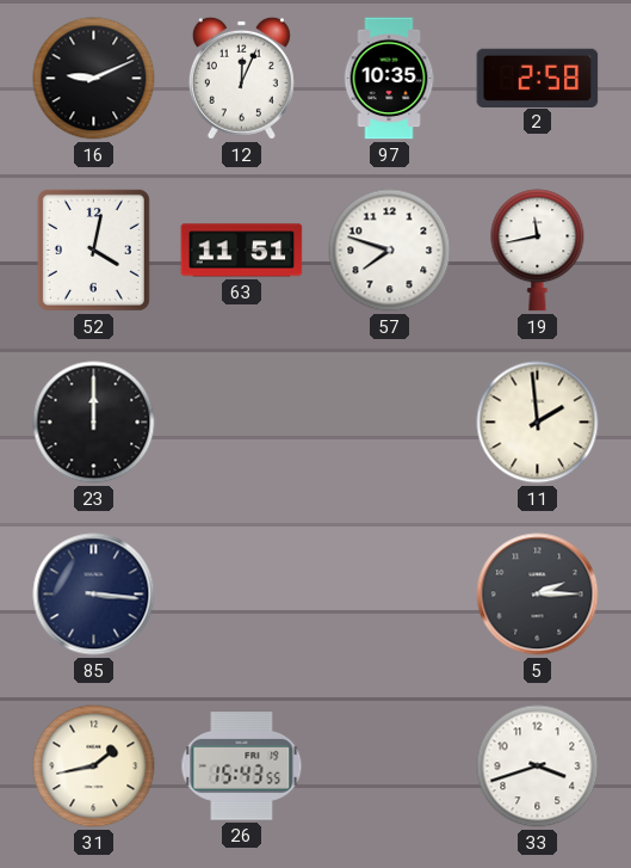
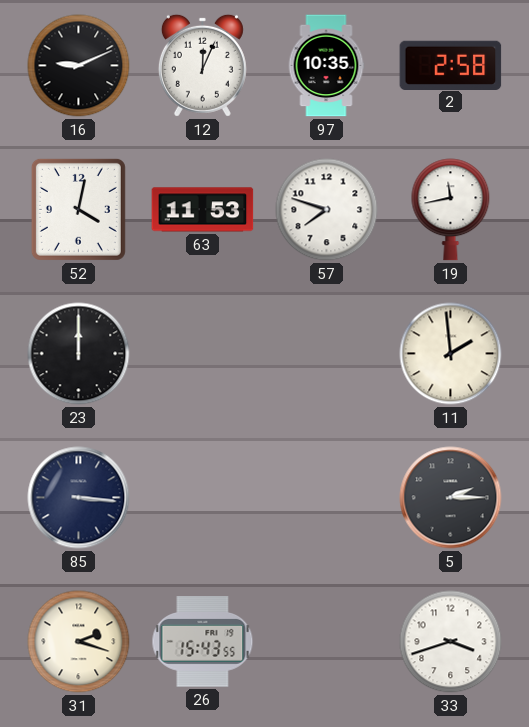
63: 11:51 -> 11:53
31: 1:43 -> 2:18
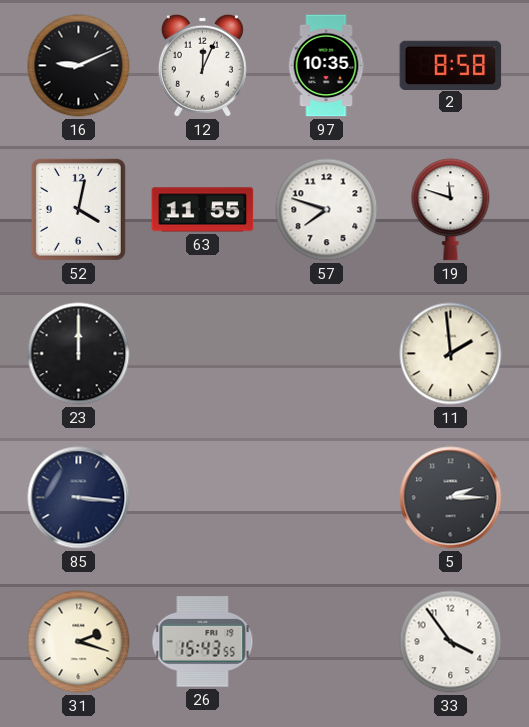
2: 2:58 -> 8:58
63: 11:53 -> 11:55
19: 11:43 -> 11:48
33: 3:42 -> 3:54
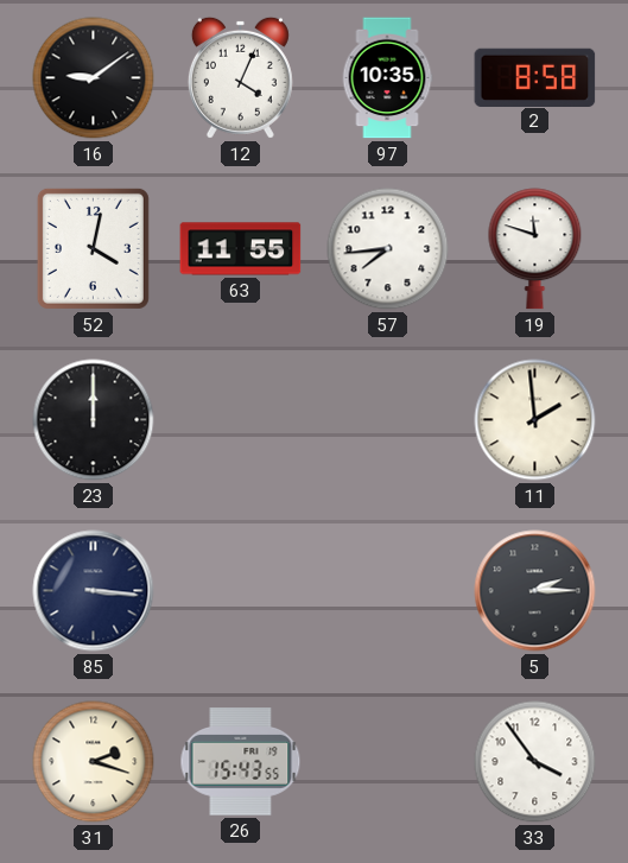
16: 9:11 -> 9:09
12: 12:04 -> 4:04
57: 7:48 -> 7:44
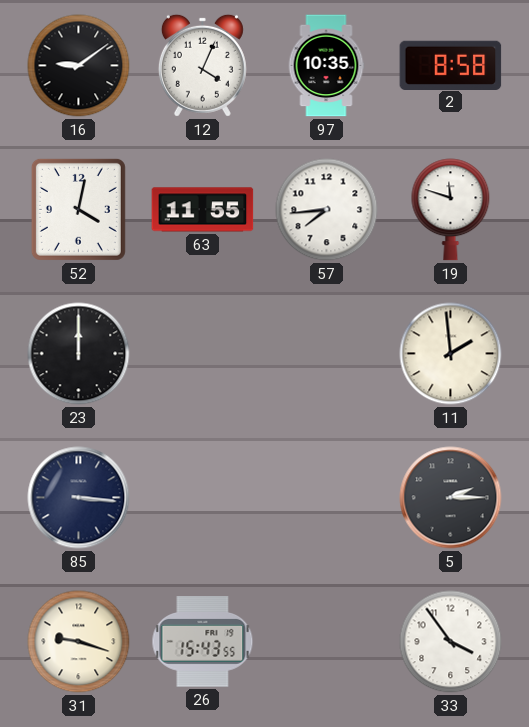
31: 2:18 -> 9:18
